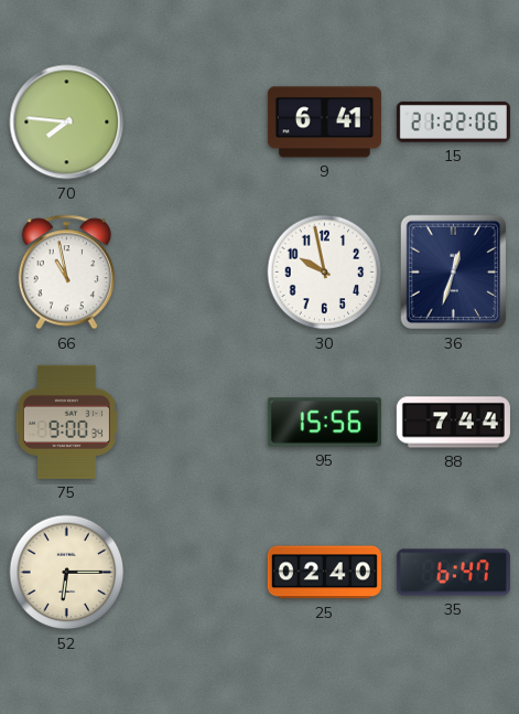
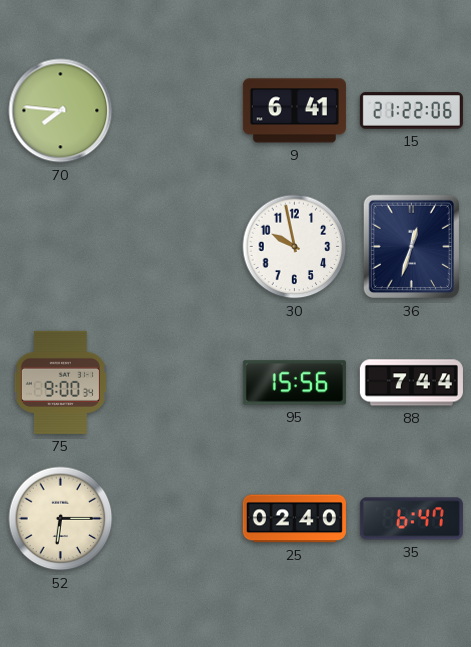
66: 10:58 -> none
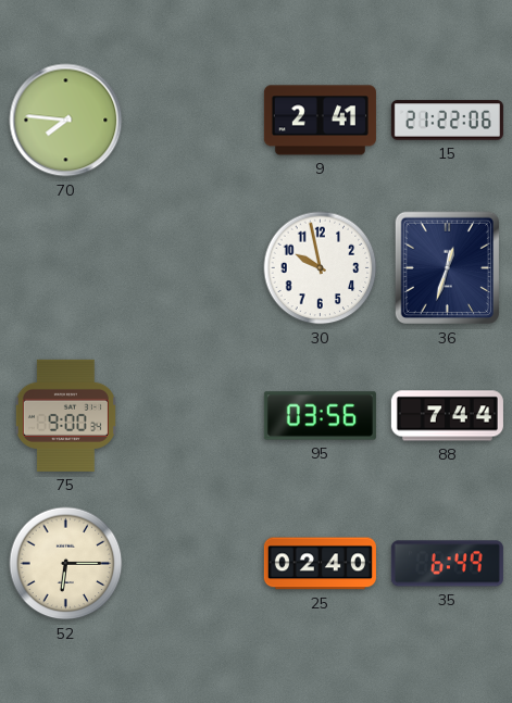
9: 6:41 -> 2:41
95: 15:56 -> 03:56
35: 6:47 -> 6:49
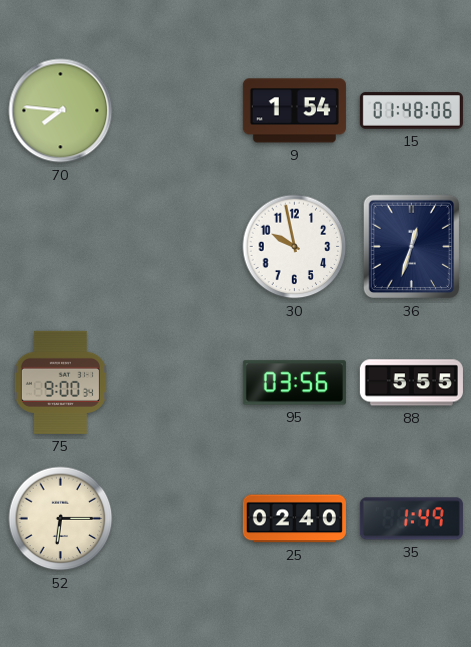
9: 2:41 -> 1:54
15: 21:22 -> 01:48
88: 7:44 -> 5:55
35: 6:49 -> 1:49
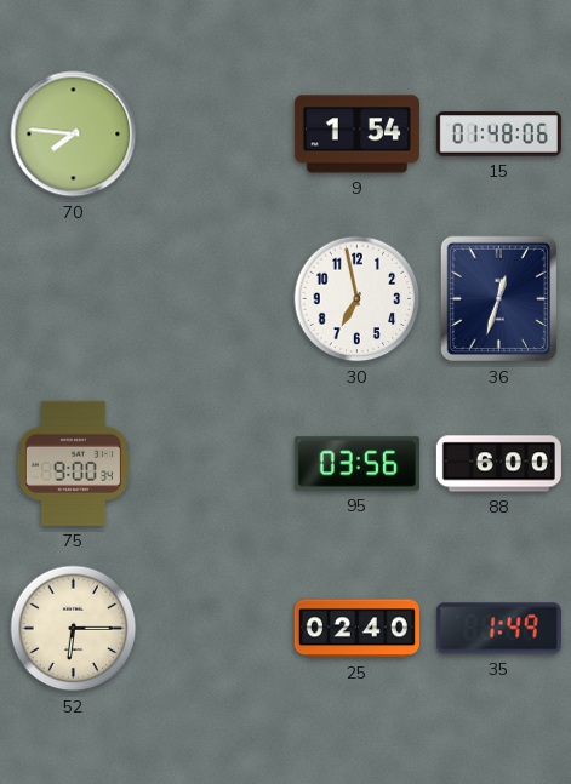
30: 9:58 -> 6:58
88: 5:55 -> 6:00
